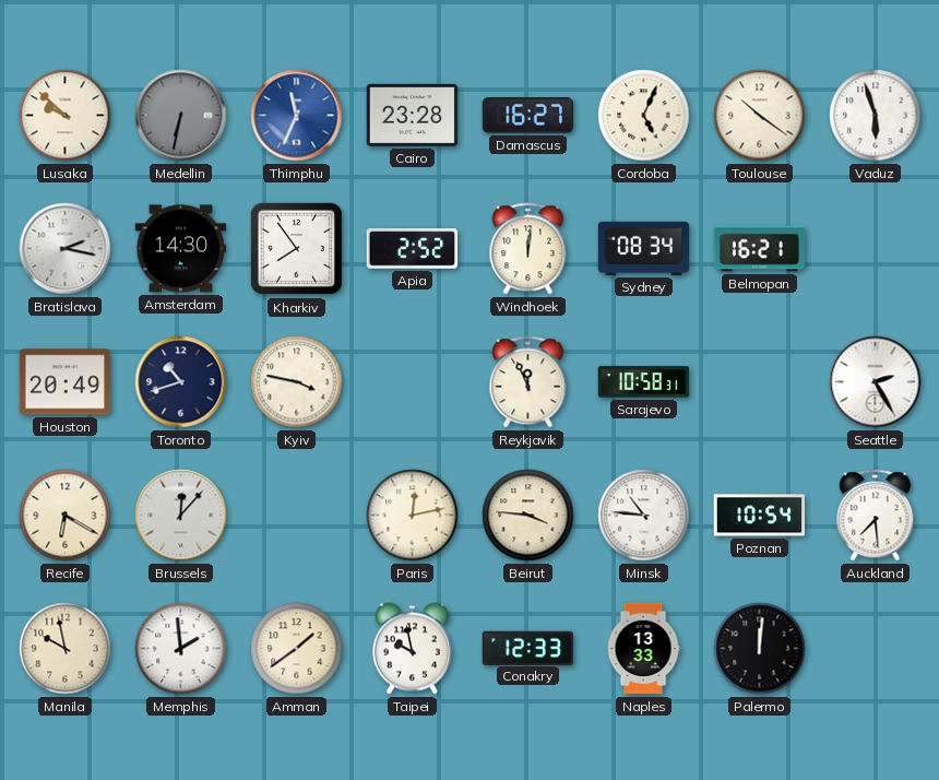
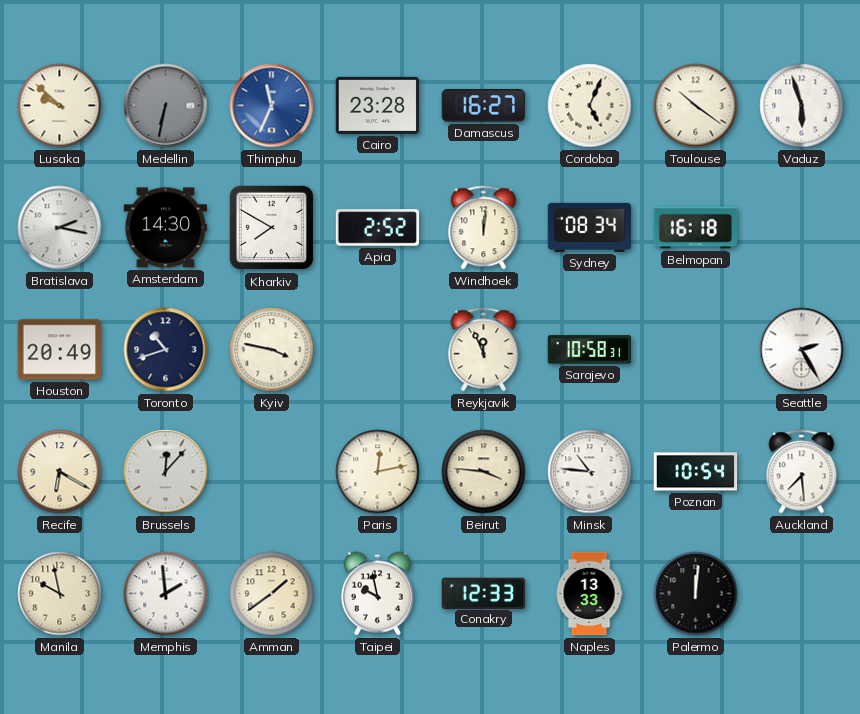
Kharkiv: 7:54 -> 7:50
Belmopan: 16:21 -> 16:18
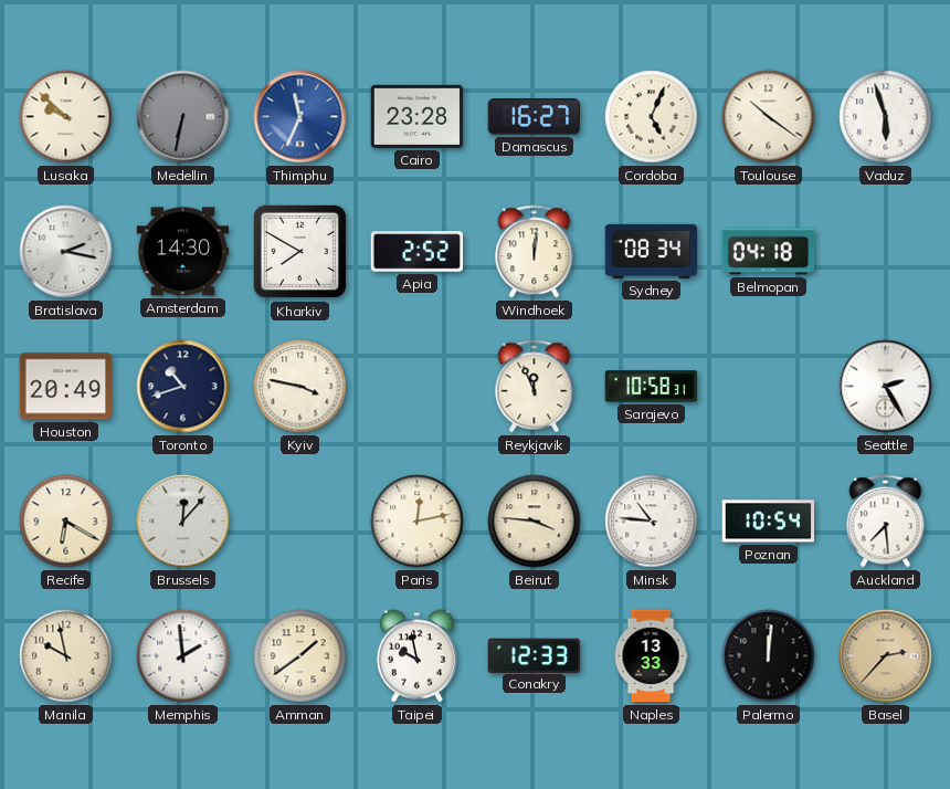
Belmopan: 16:18 -> 04:18
Basel: none -> 2:37
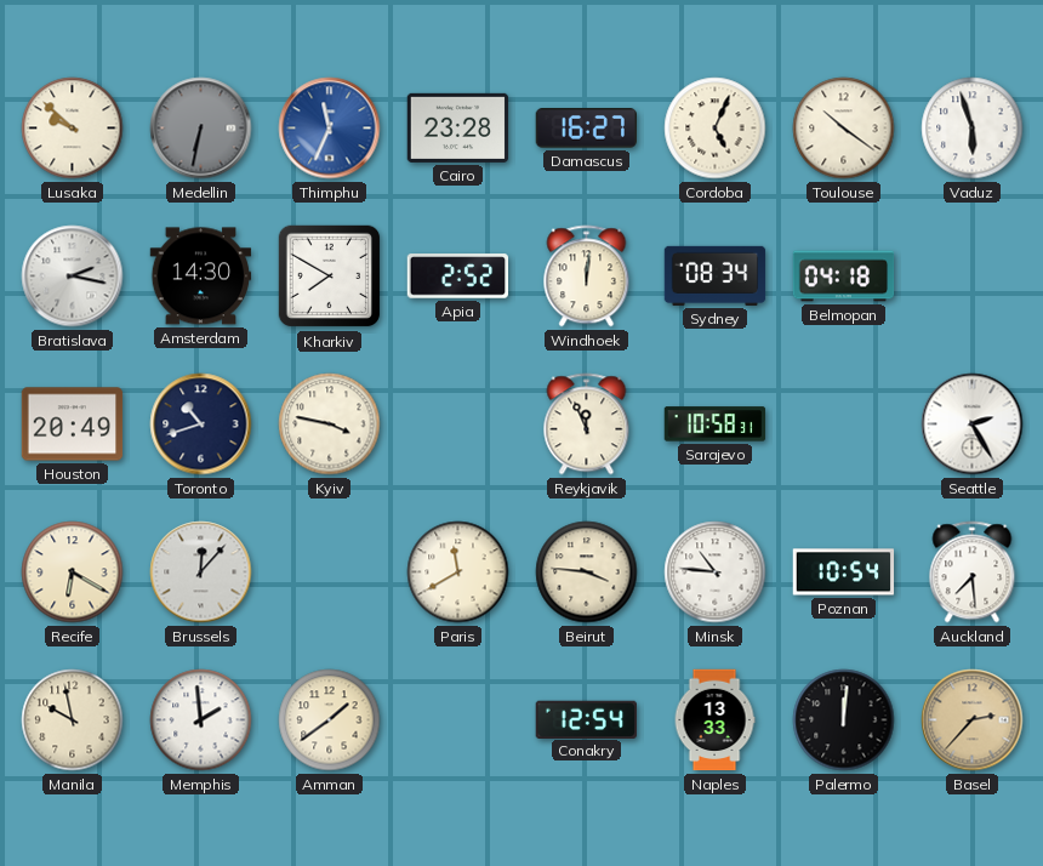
Paris: 12:13 -> 11:40
Taipei: 9:58 -> none
Conakry: 12:33 -> 12:54
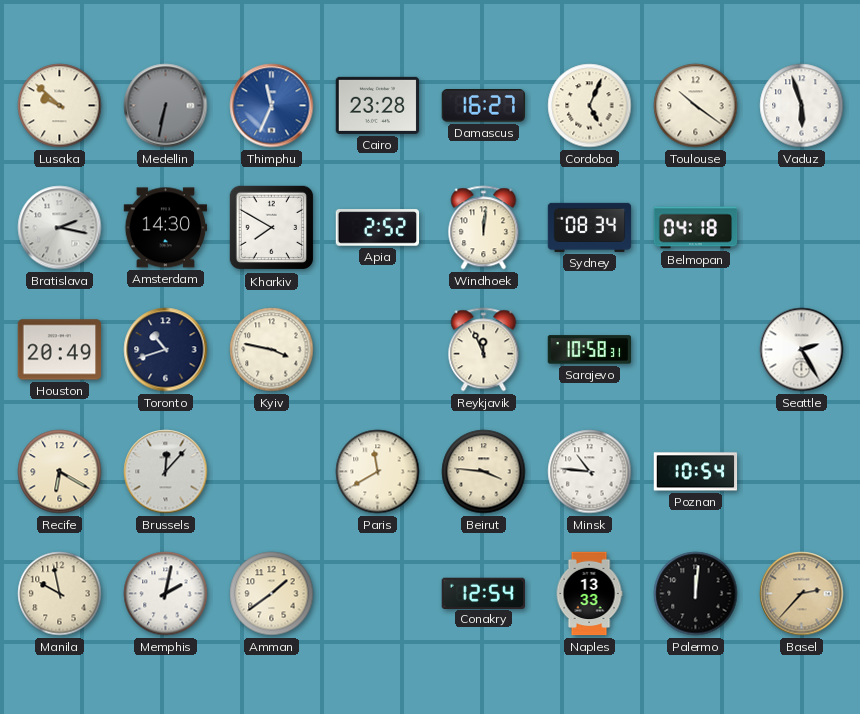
Auckland: 7:29 -> none
Memphis: 1:59 -> 2:02
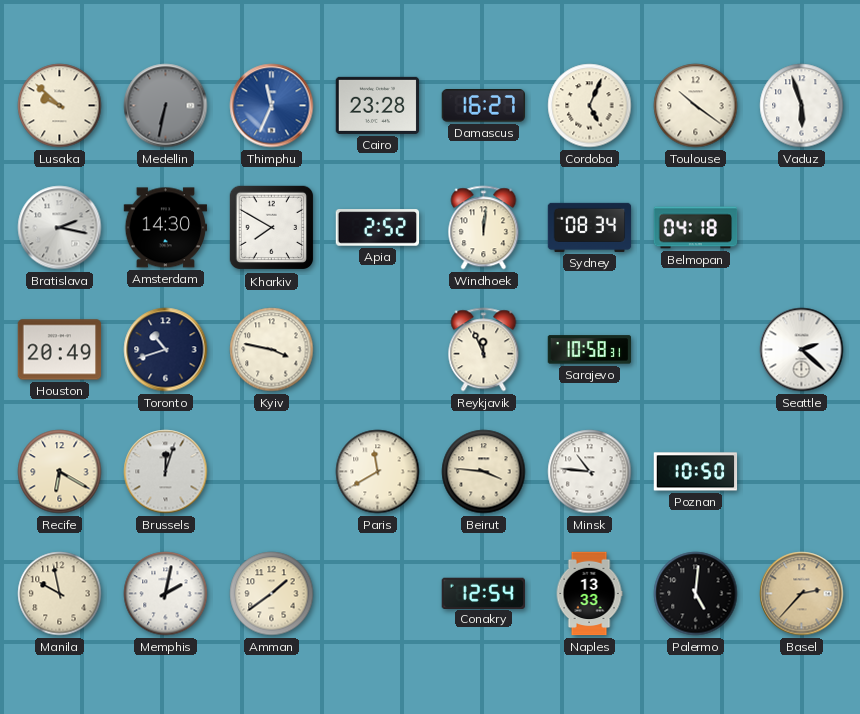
Seattle: 2:25 -> 2:22
Brussels: 12:07 -> 12:03
Poznan: 10:54 -> 10:50
Palermo: 12:01 -> 5:01
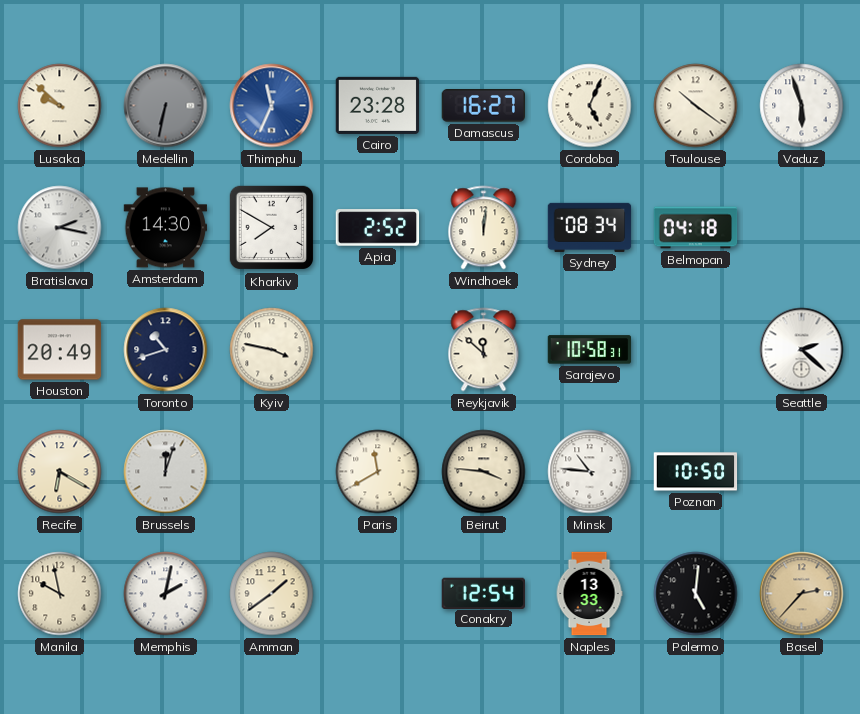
Reykjavik: 11:56 -> 11:52
